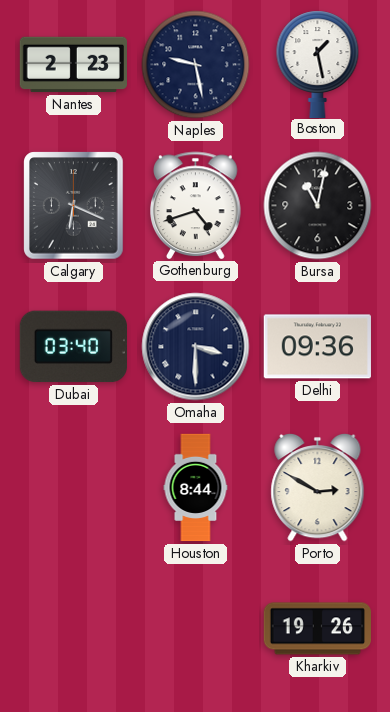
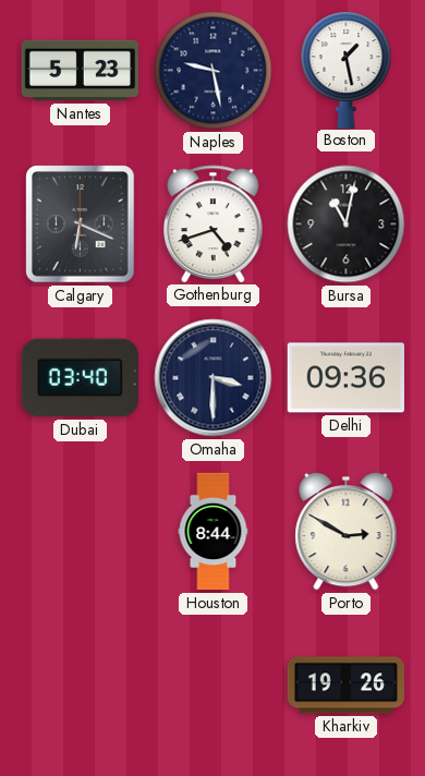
Nantes: 2:23 -> 5:23
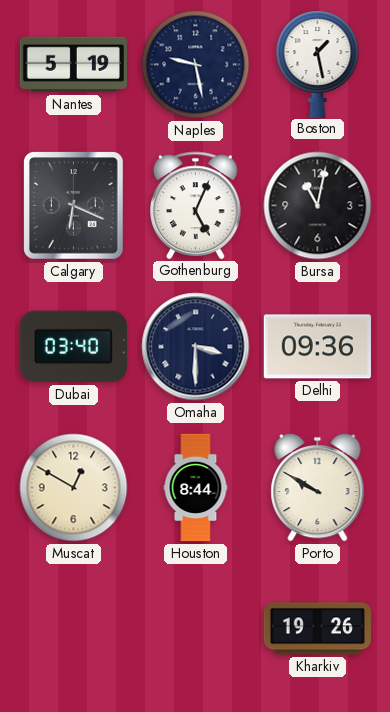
Nantes: 5:23 -> 5:19
Gothenburg: 4:42 -> 5:04
Muscat: none -> 12:50
Porto: 2:50 -> 9:50
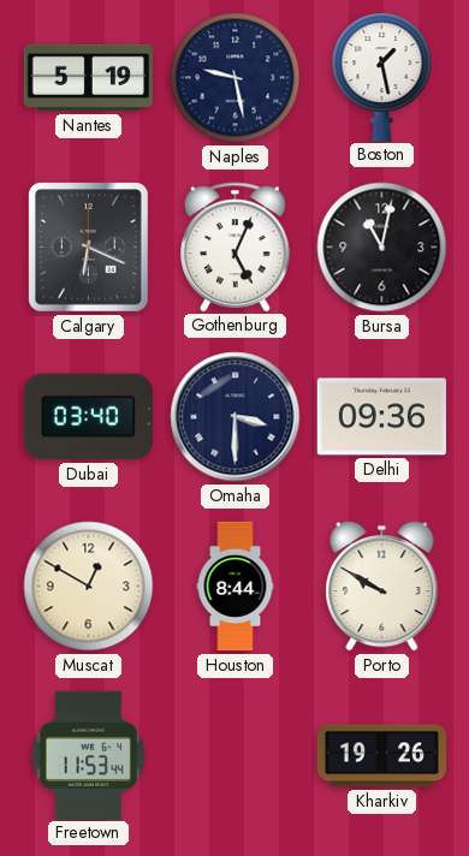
Freetown: none -> 11:53
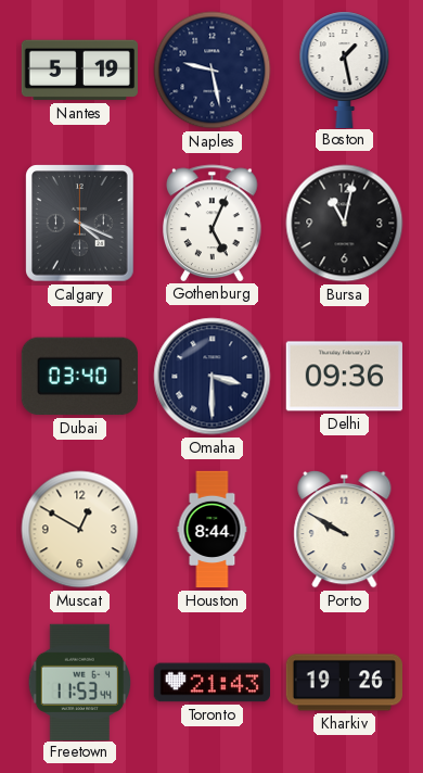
Calgary: 6:19 -> 4:19
Toronto: none -> 21:43
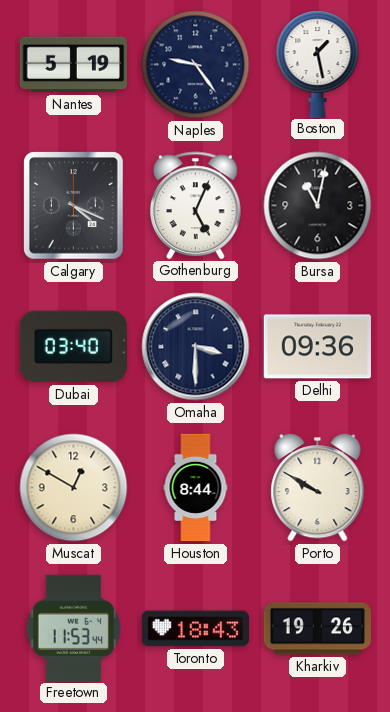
Naples: 9:28 -> 9:24
Toronto: 21:43 -> 18:43
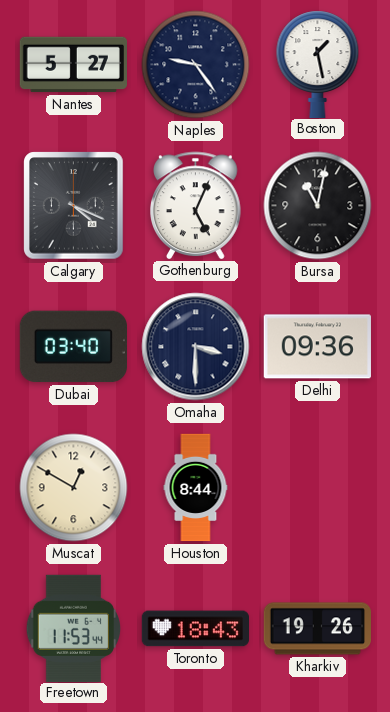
Nantes: 5:19 -> 5:27
Porto: 9:50 -> none
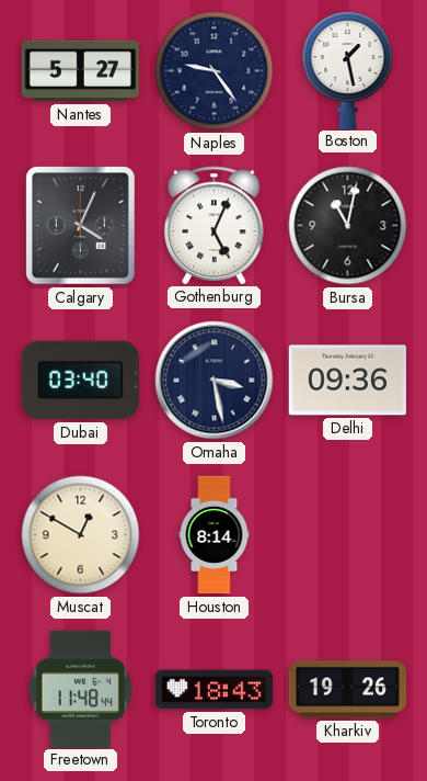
Calgary: 4:19 -> 4:04
Omaha: 3:30 -> 3:28
Houston: 8:44 -> 8:14
Freetown: 11:53 -> 11:48
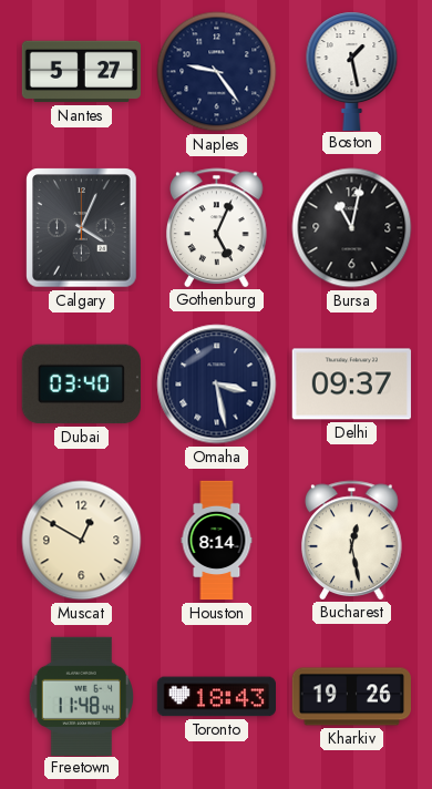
Delhi: 09:36 -> 09:37
Bucharest: none -> 12:28
